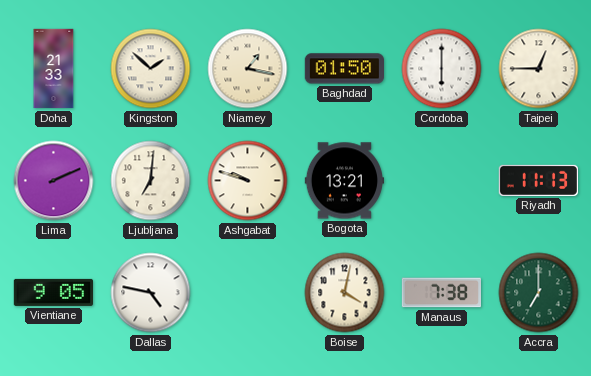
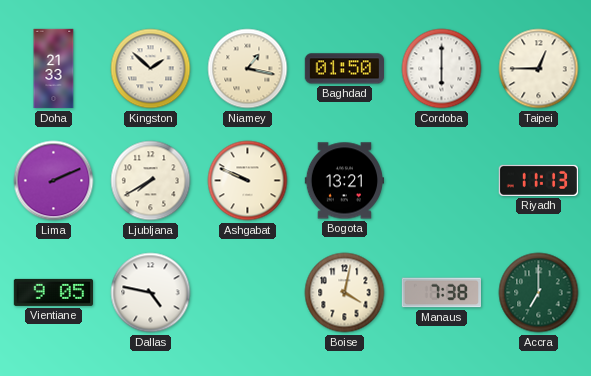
Ljubljana: 7:01 -> 7:40
Ashgabat: 9:48 -> 9:49
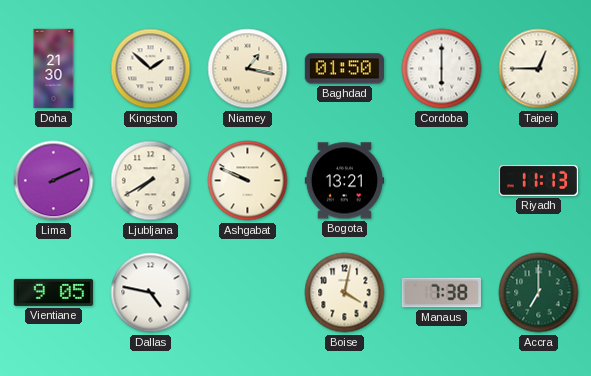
Doha: 21:33 -> 21:30
